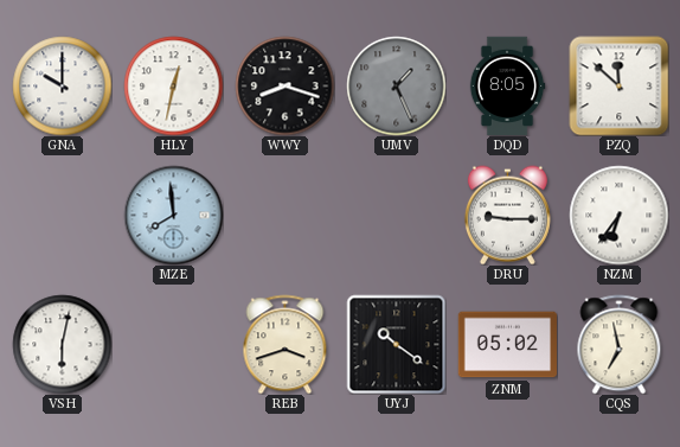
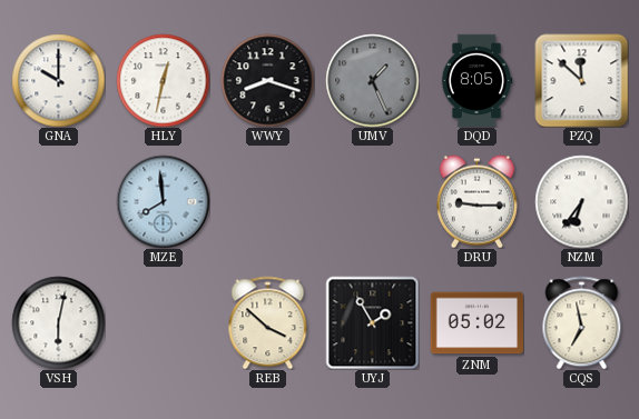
REB: 3:42 -> 3:52
UYJ: 10:21 -> 1:55
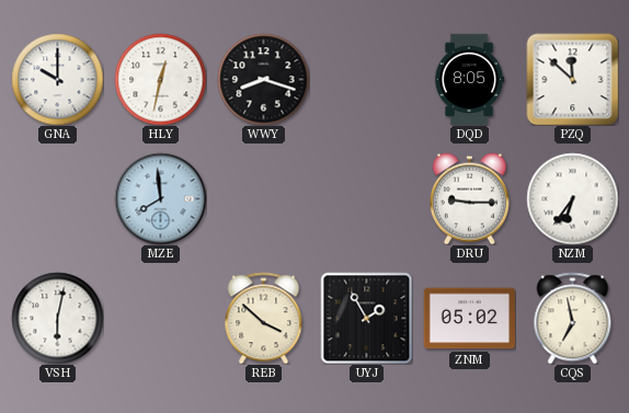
UMV: 1:26 -> none
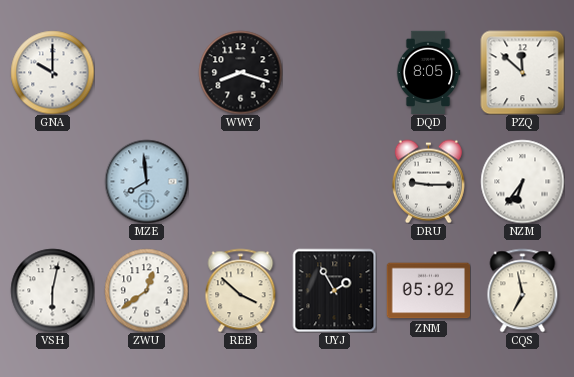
HLY: 12:32 -> none
ZWU: none -> 12:39
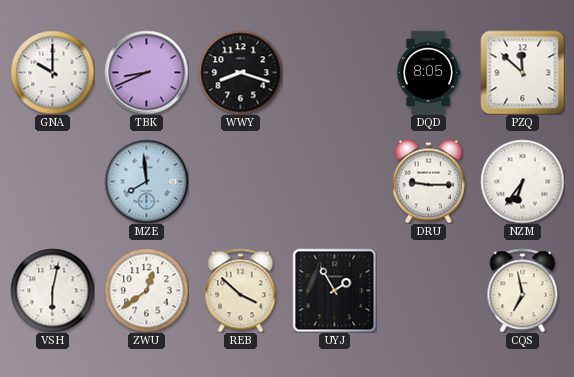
TBK: none -> 8:41
ZNM: 05:02 -> none
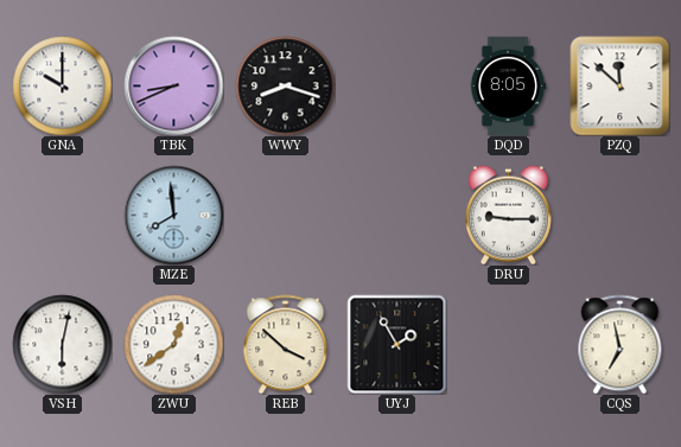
NZM: 6:36 -> none
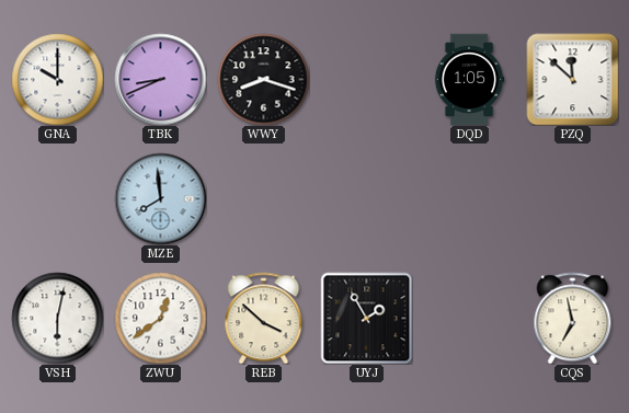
DQD: 8:05 -> 1:05
DRU: 9:15 -> none
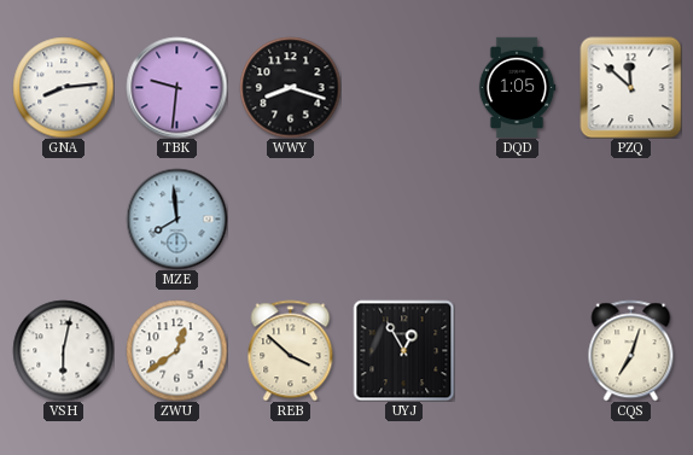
GNA: 10:00 -> 8:14
TBK: 8:41 -> 9:31
UYJ: 1:55 -> 12:55
CQS: 6:58 -> 7:03
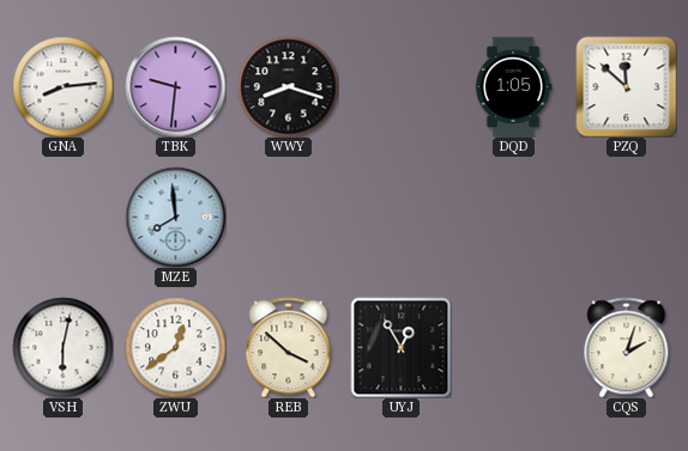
CQS: 7:03 -> 2:03
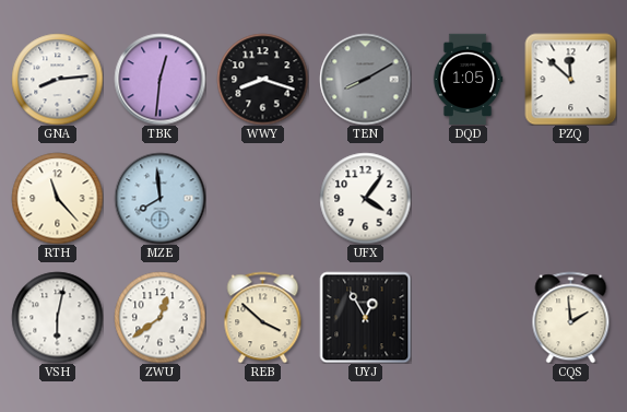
TBK: 9:31 -> 12:31
TEN: none -> 8:10
RTH: none -> 11:23
UFX: none -> 4:06
CQS: 2:03 -> 1:59
